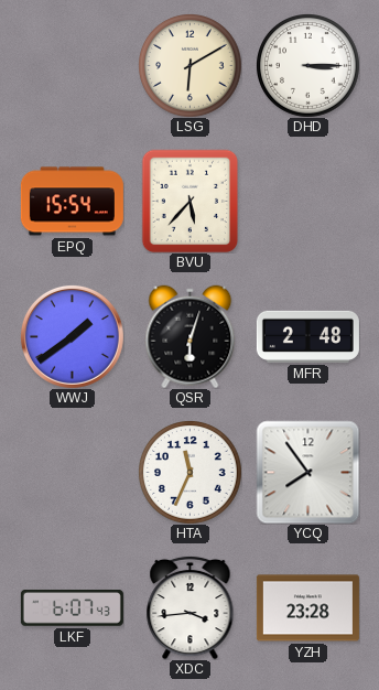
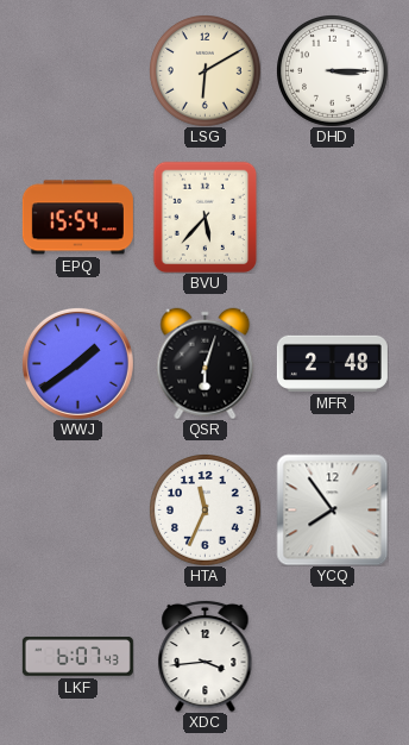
YZH: 23:28 -> none
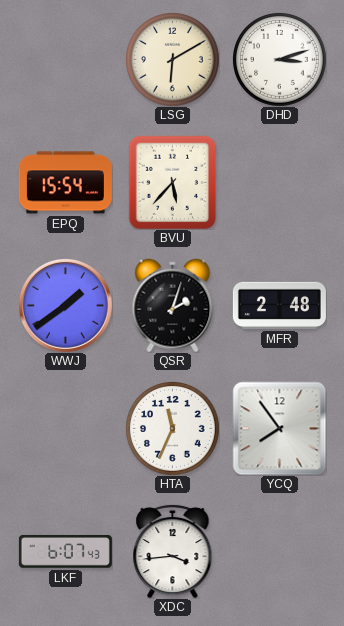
DHD: 3:15 -> 3:12
QSR: 6:03 -> 2:03
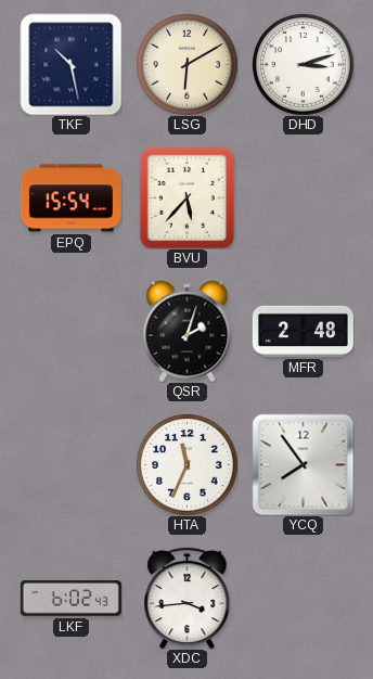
TKF: none -> 10:28
WWJ: 1:39 -> none
LKF: 6:07 -> 6:02
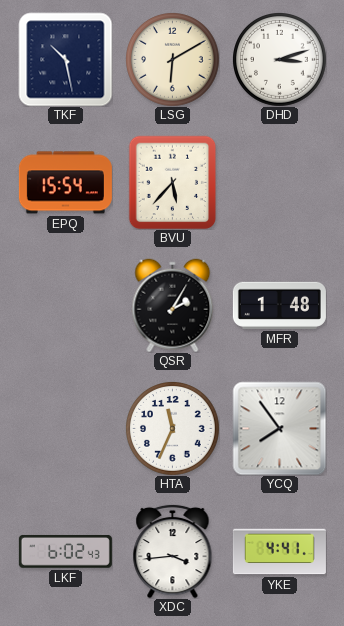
QSR: 2:03 -> 2:05
MFR: 2:48 -> 1:48
YKE: none -> 4:41
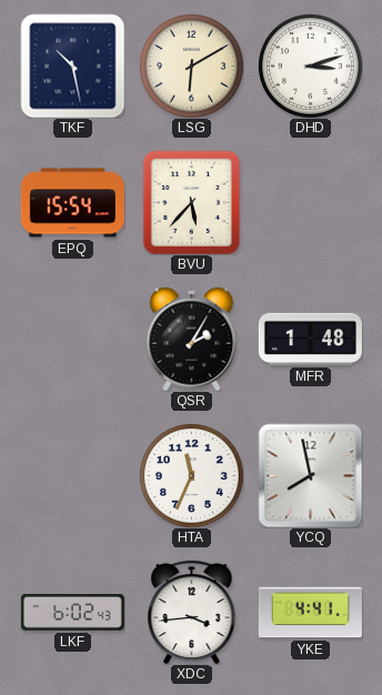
YCQ: 7:54 -> 7:58
